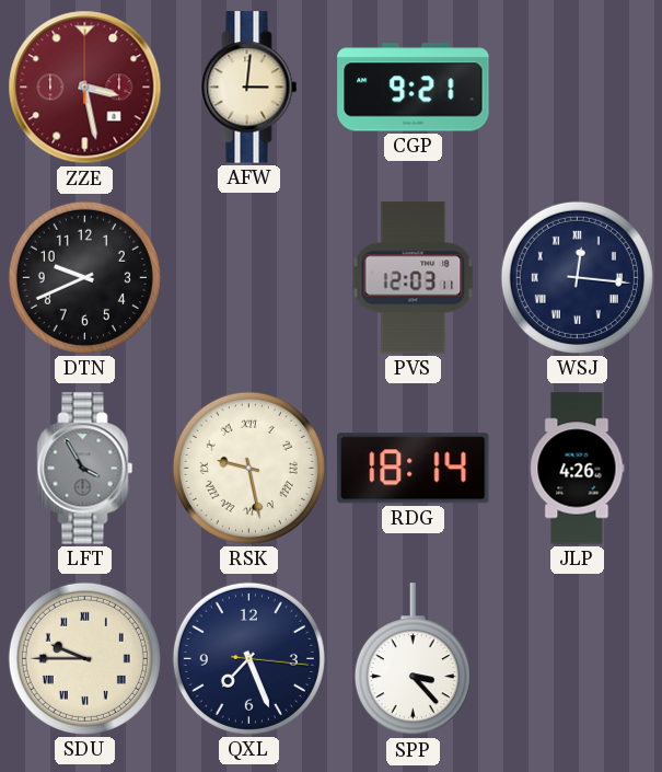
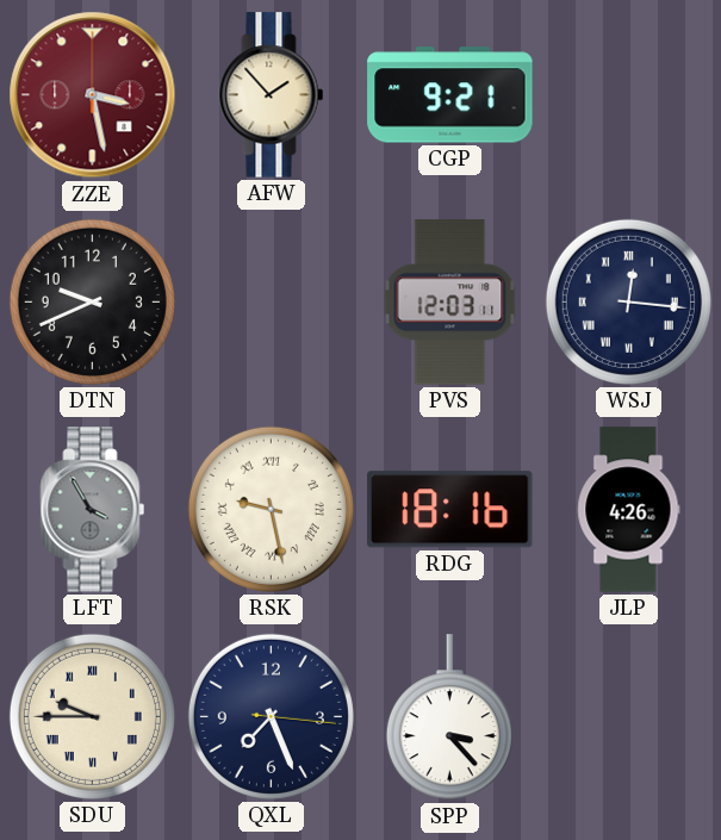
AFW: 3:01 -> 1:53
RDG: 18:14 -> 18:16
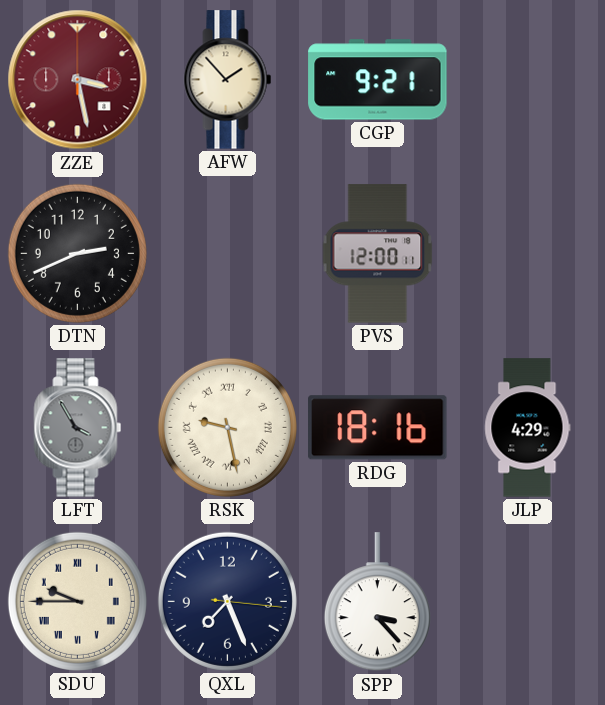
DTN: 9:41 -> 2:41
PVS: 12:03 -> 12:00
WSJ: 12:16 -> none
JLP: 4:26 -> 4:29
